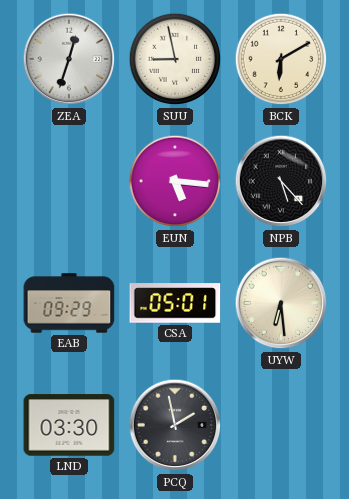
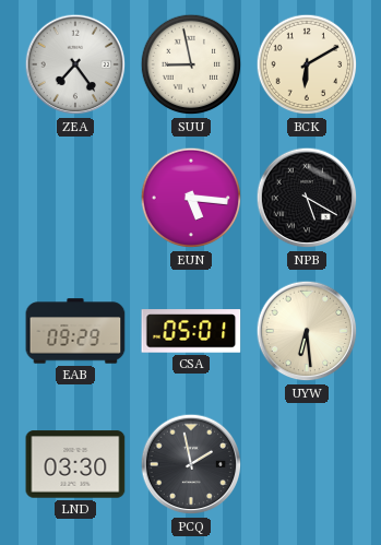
ZEA: 12:33 -> 7:24
NPB: 5:23 -> 5:20
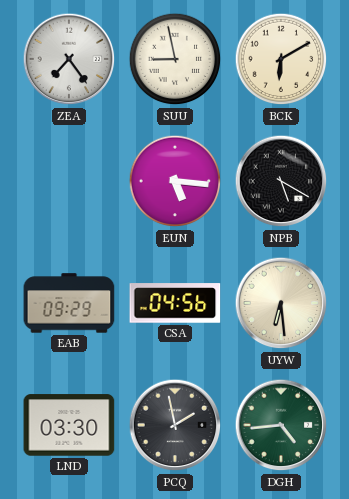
CSA: 05:01 -> 04:56
DGH: none -> 4:44
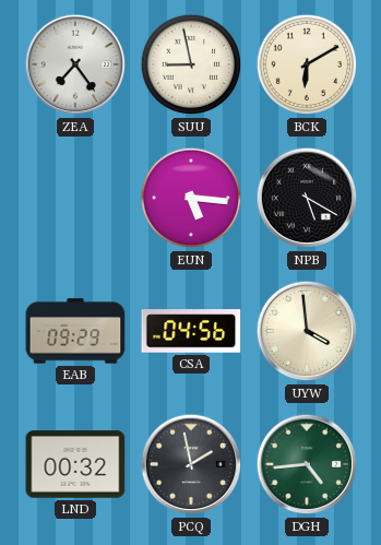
UYW: 6:29 -> 3:59
LND: 03:30 -> 00:32
